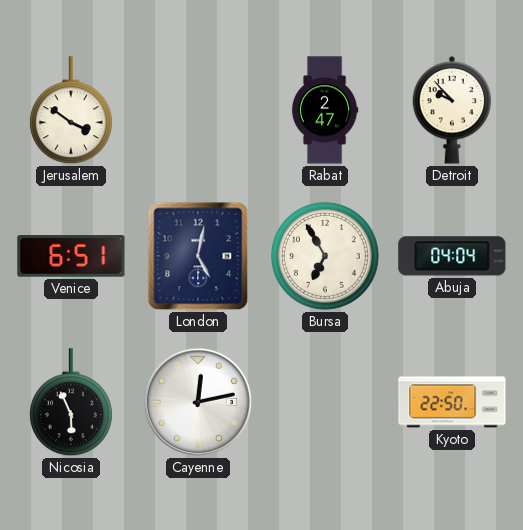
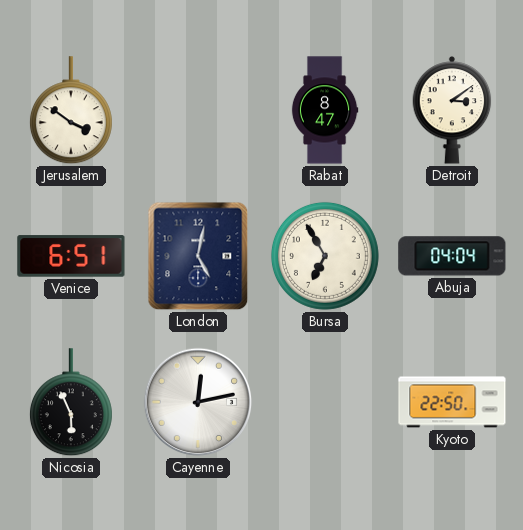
Rabat: 2:47 -> 8:47
Detroit: 9:53 -> 3:09
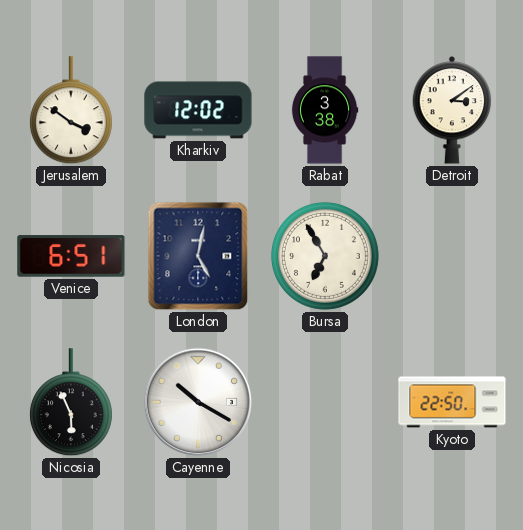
Kharkiv: none -> 12:02
Rabat: 8:47 -> 3:38
Abuja: 04:04 -> none
Cayenne: 12:13 -> 10:20
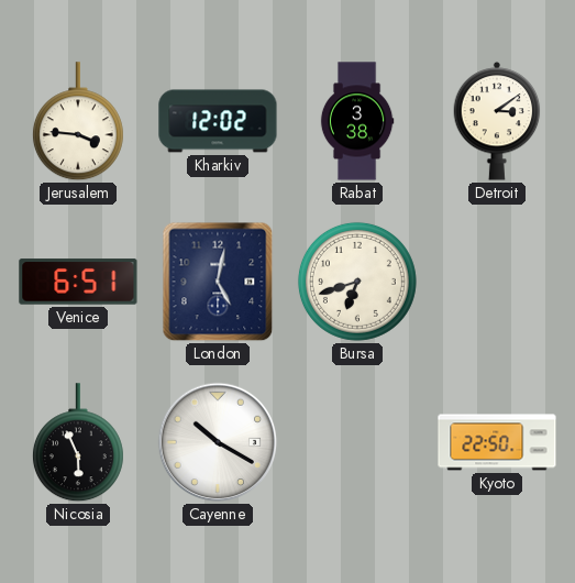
Jerusalem: 3:51 -> 3:46
Bursa: 6:55 -> 6:42
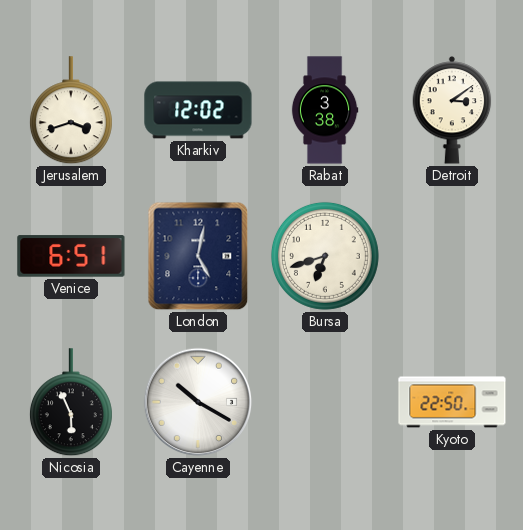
Jerusalem: 3:46 -> 3:42
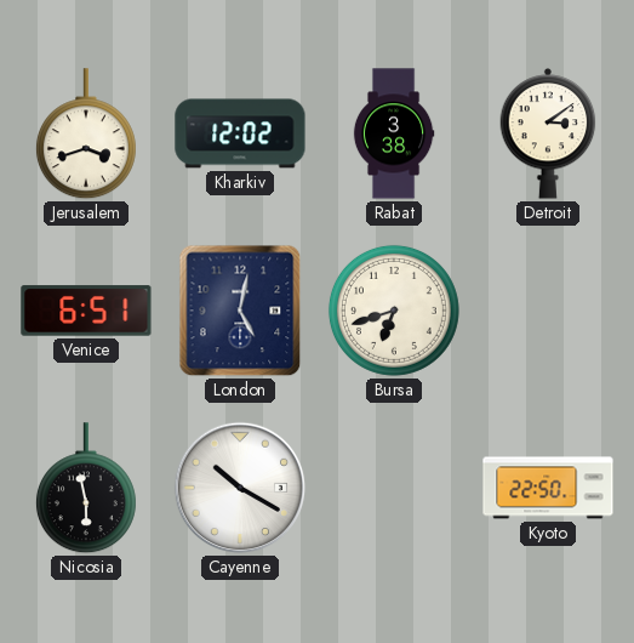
Nicosia: 5:56 -> 5:58
